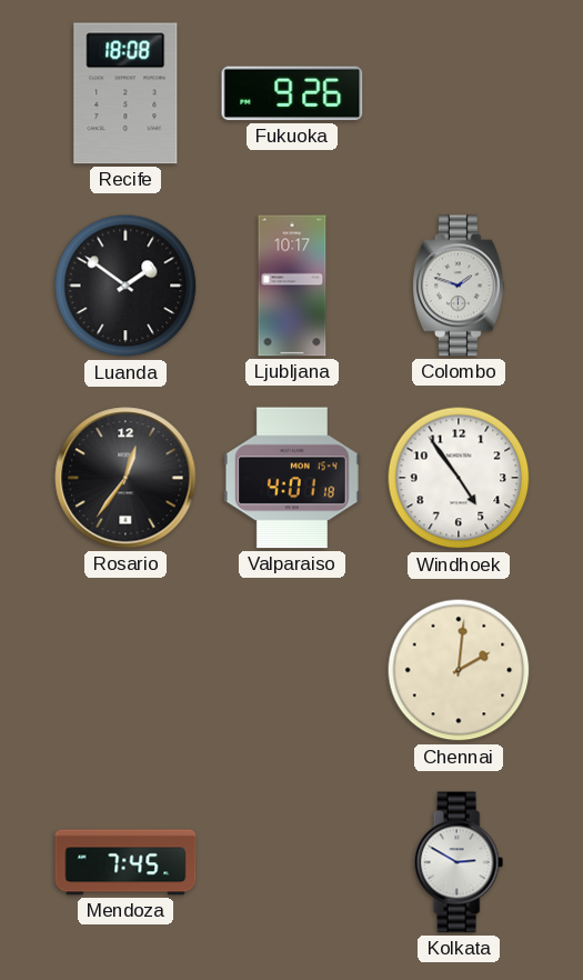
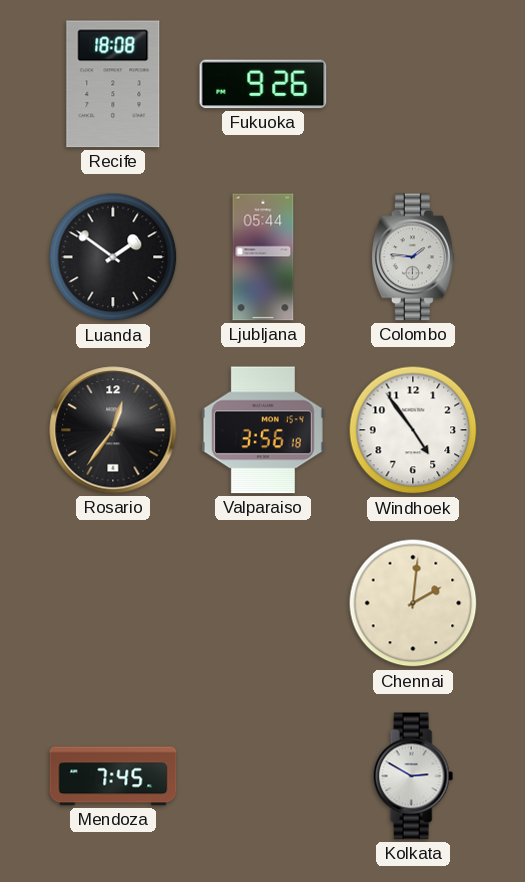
Ljubljana: 10:17 -> 05:44
Colombo: 1:48 -> 1:46
Valparaiso: 4:01 -> 3:56
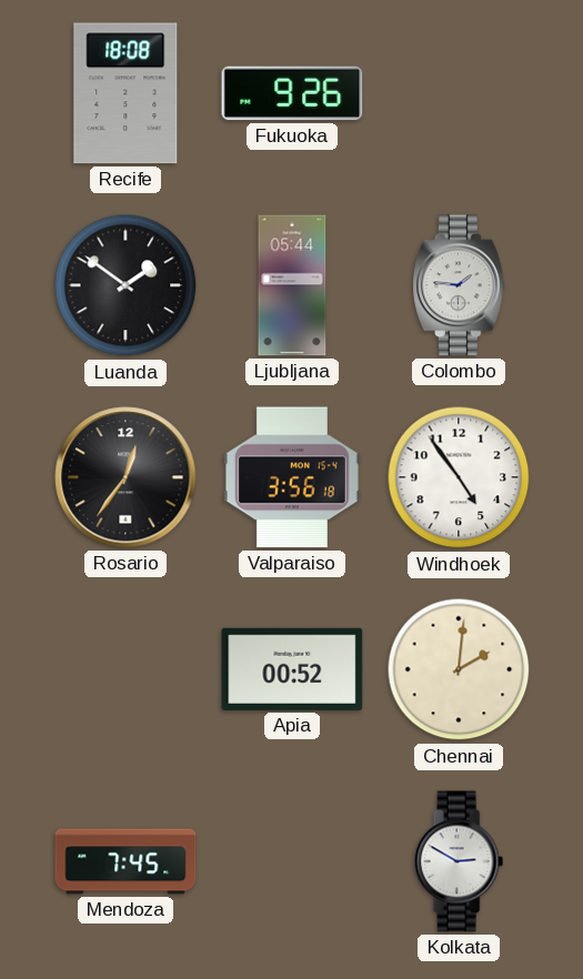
Apia: none -> 00:52
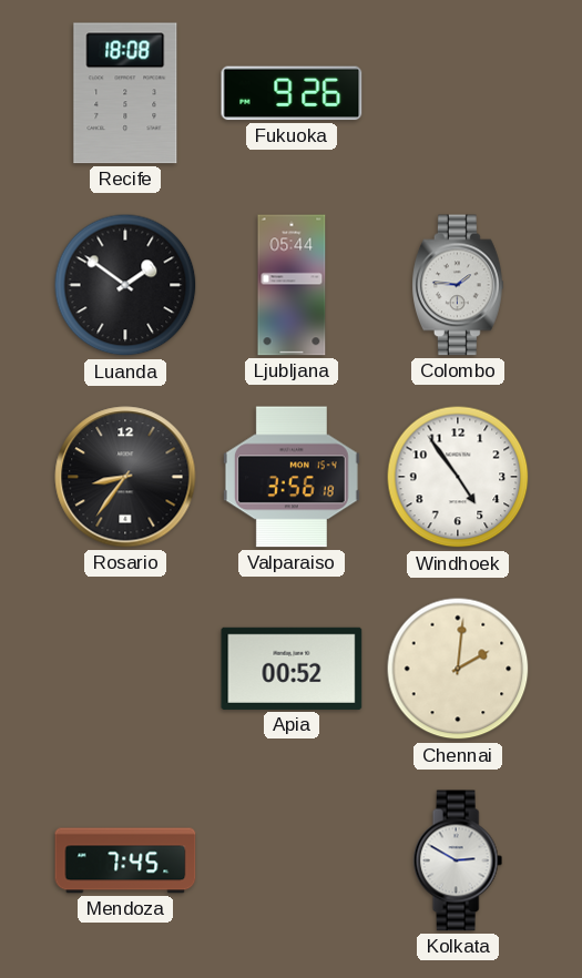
Rosario: 12:36 -> 8:36
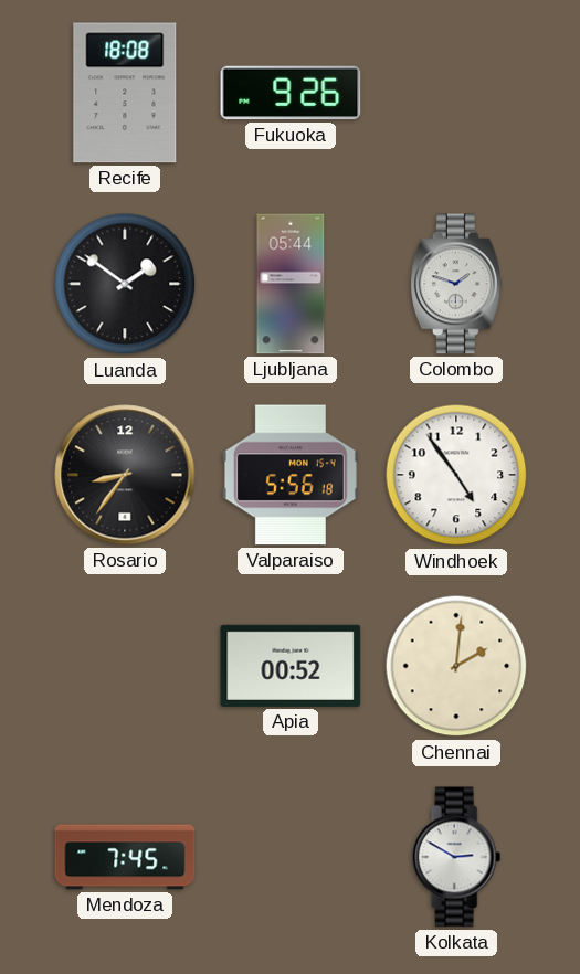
Colombo: 1:46 -> 1:48
Valparaiso: 3:56 -> 5:56
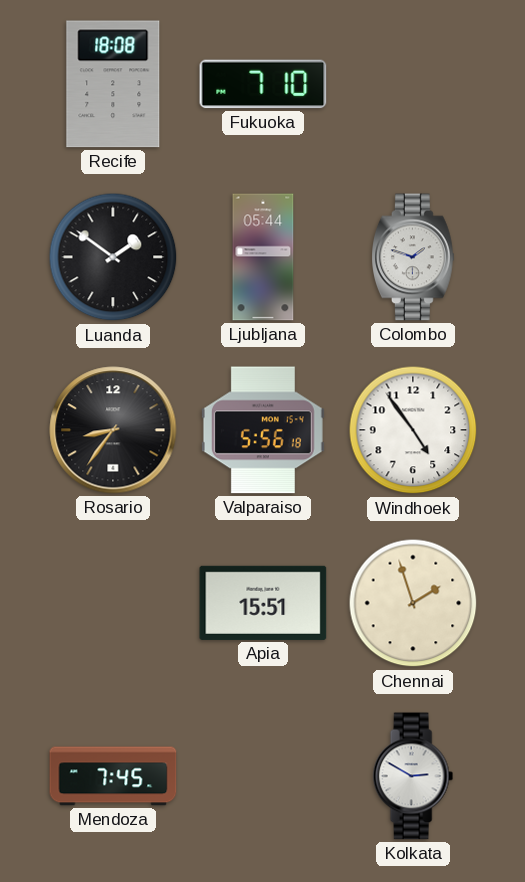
Fukuoka: 9:26 -> 7:10
Apia: 00:52 -> 15:51
Chennai: 2:01 -> 1:57
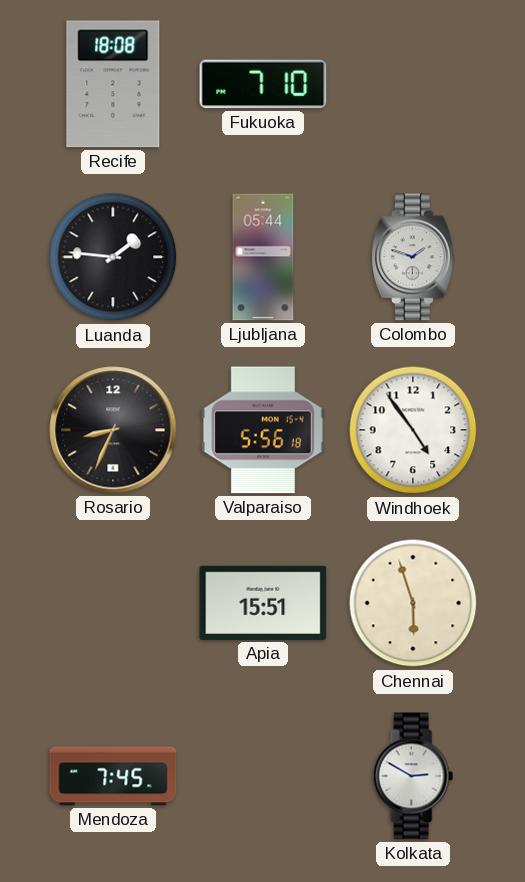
Luanda: 1:51 -> 1:46
Rosario: 8:36 -> 8:34
Chennai: 1:57 -> 5:57
